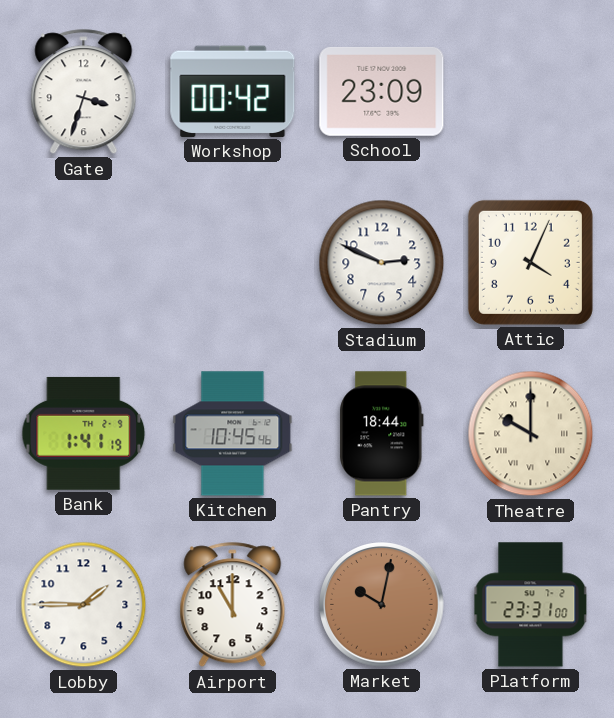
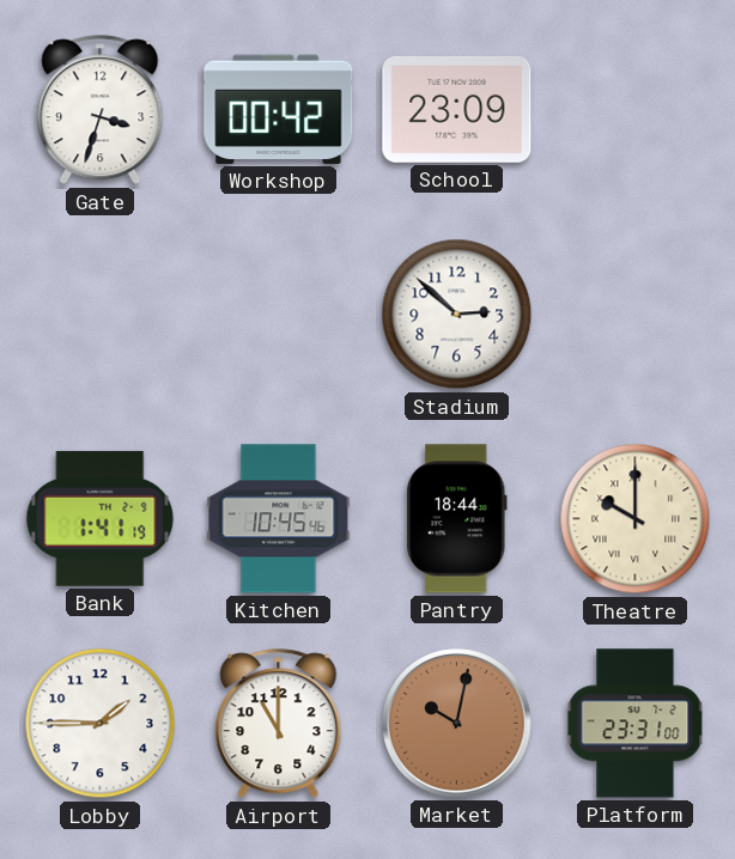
Stadium: 2:49 -> 2:52
Attic: 4:04 -> none
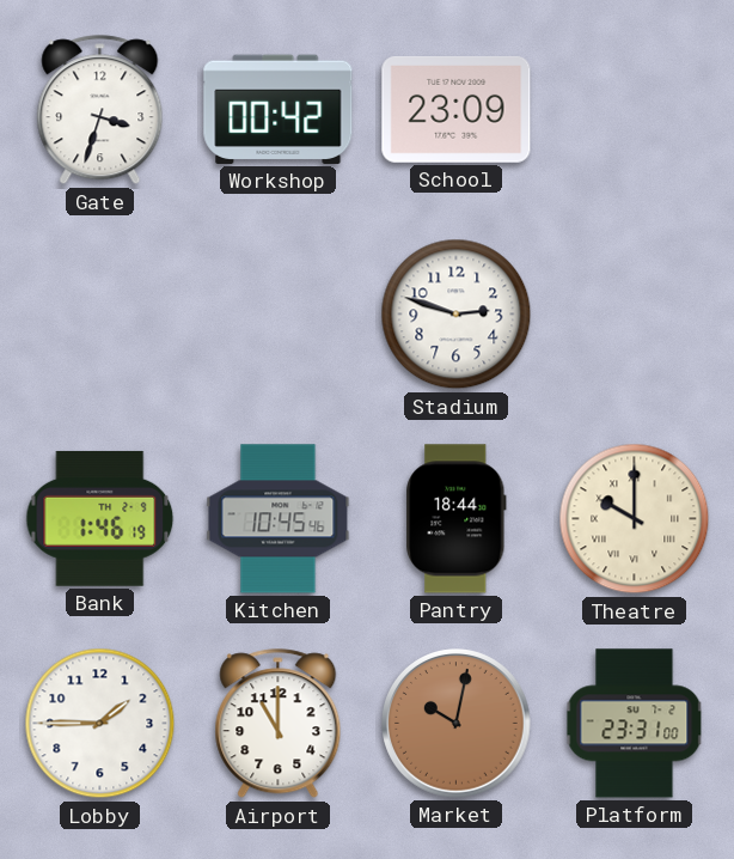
Stadium: 2:52 -> 2:48
Bank: 1:41 -> 1:46
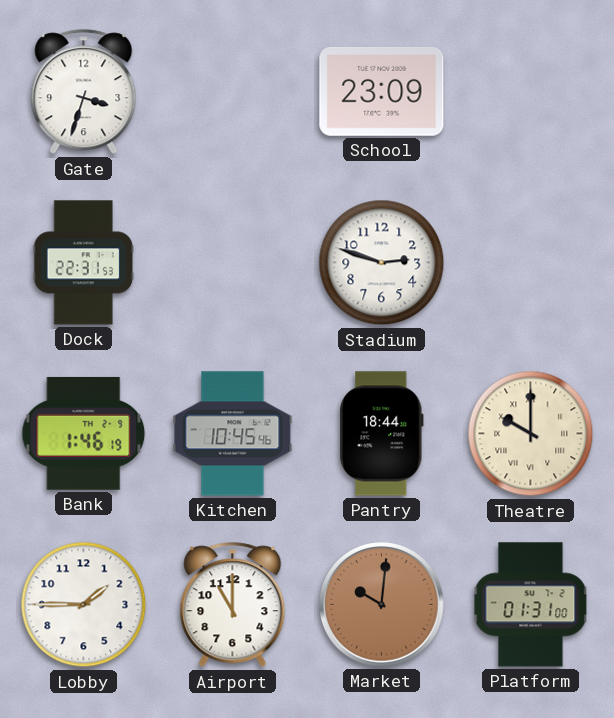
Workshop: 00:42 -> none
Dock: none -> 22:31
Market: 10:02 -> 10:01
Platform: 23:31 -> 01:31
